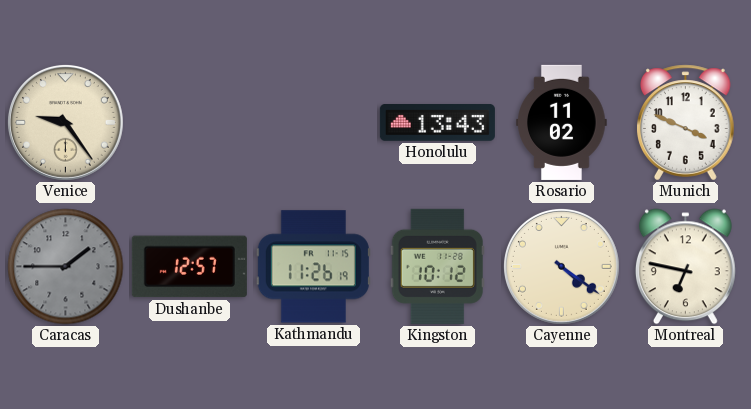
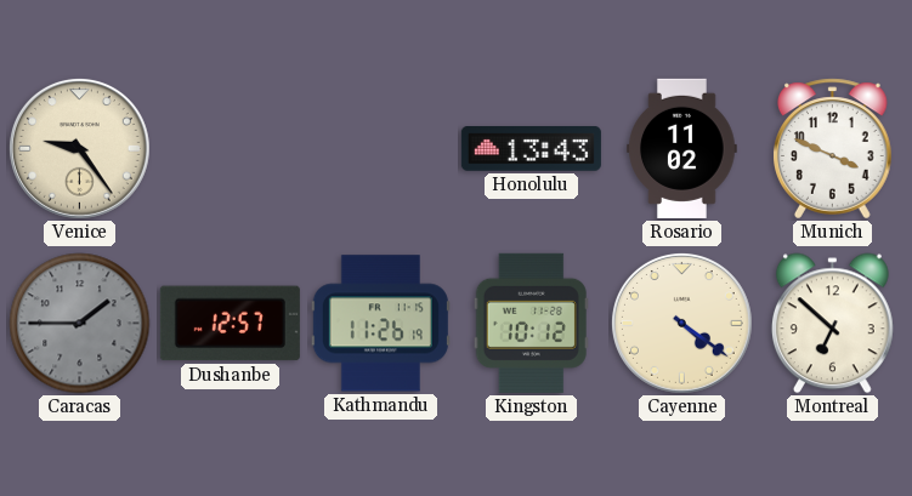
Montreal: 6:47 -> 6:52
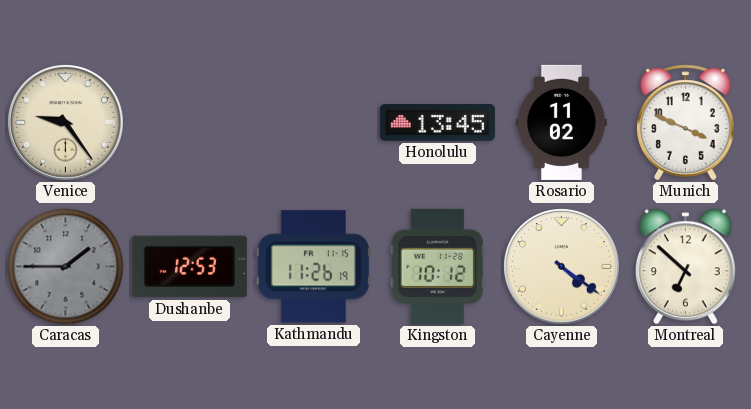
Honolulu: 13:43 -> 13:45
Dushanbe: 12:57 -> 12:53
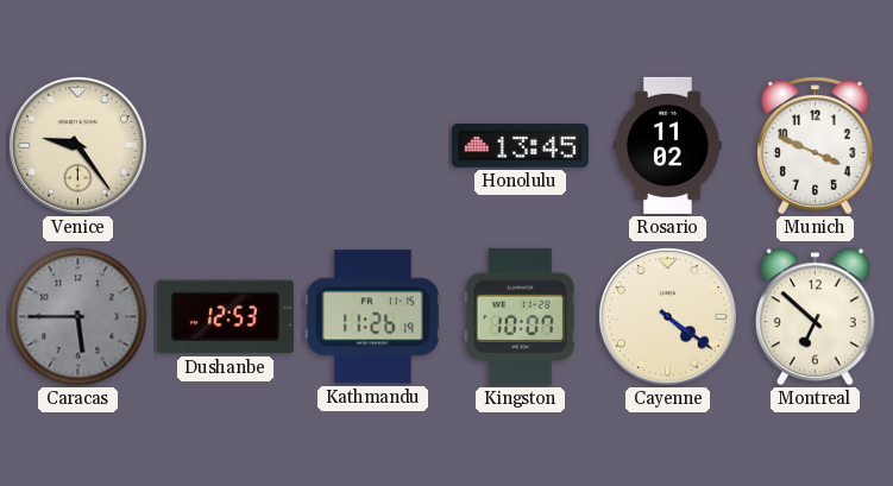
Caracas: 1:45 -> 5:45
Kingston: 10:12 -> 10:07
